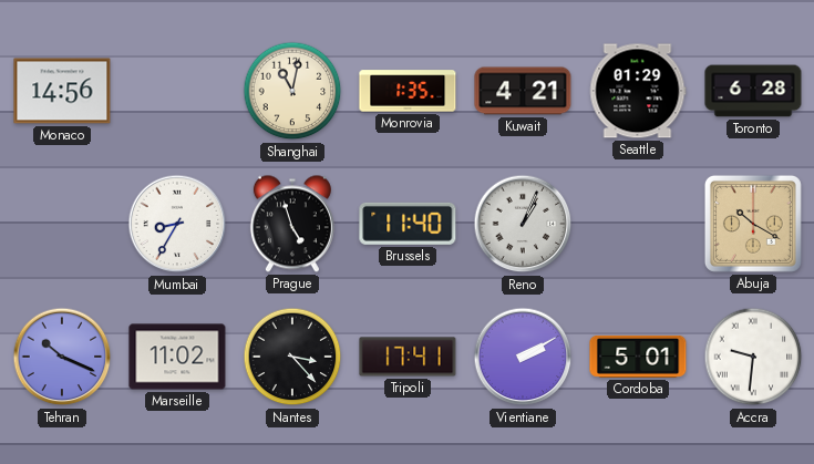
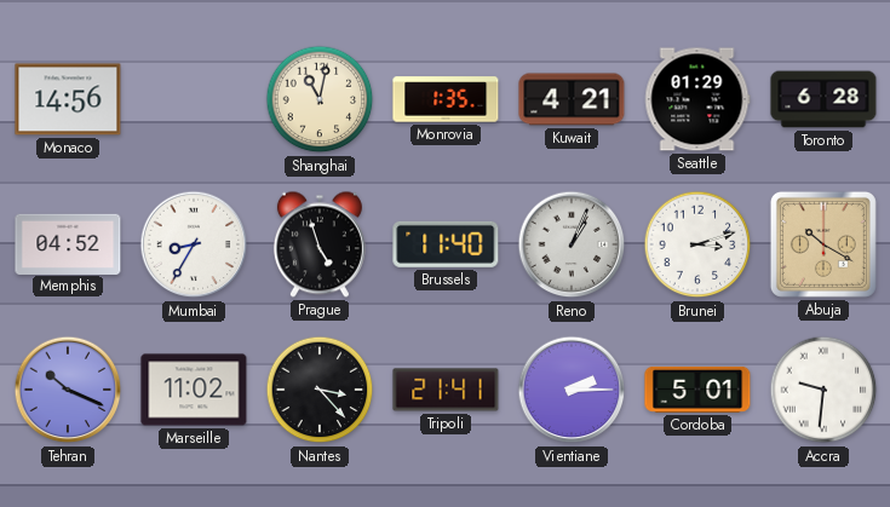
Memphis: none -> 04:52
Brunei: none -> 3:12
Tripoli: 17:41 -> 21:41
Vientiane: 2:10 -> 2:15
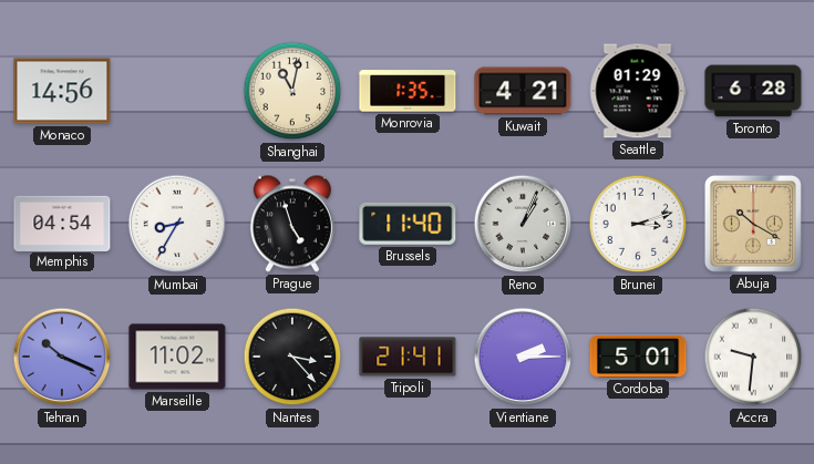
Memphis: 04:52 -> 04:54
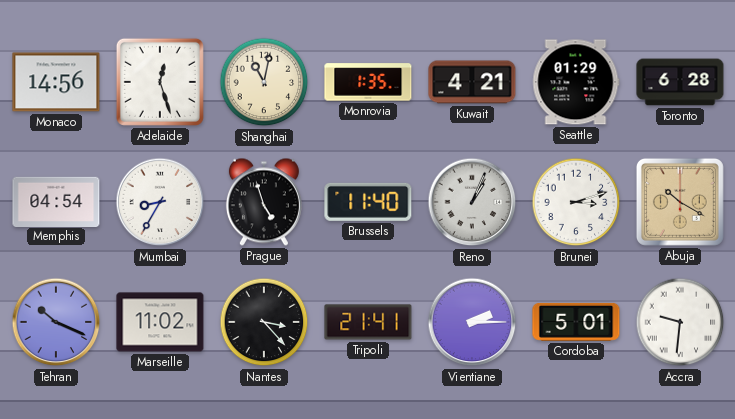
Adelaide: none -> 12:27
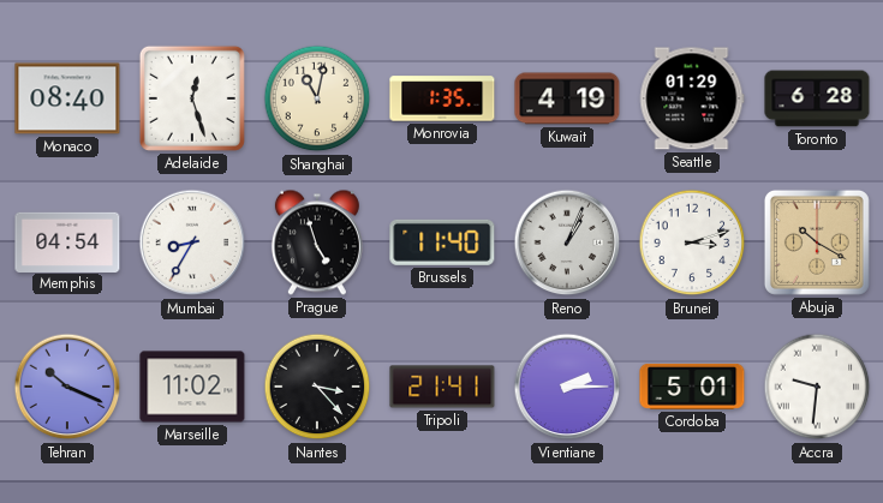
Monaco: 14:56 -> 08:40
Kuwait: 4:21 -> 4:19
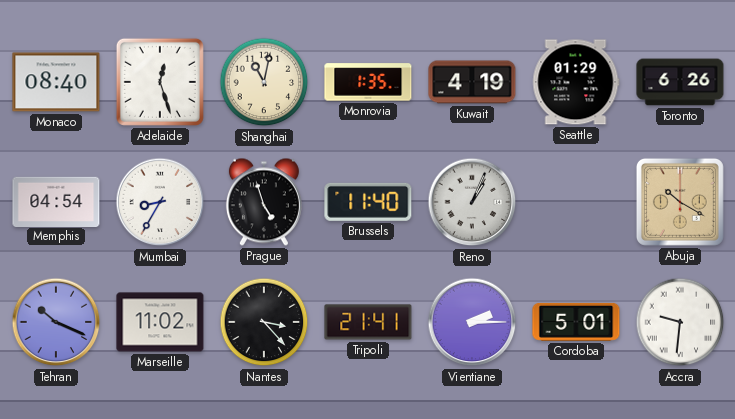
Toronto: 6:28 -> 6:26
Brunei: 3:12 -> none
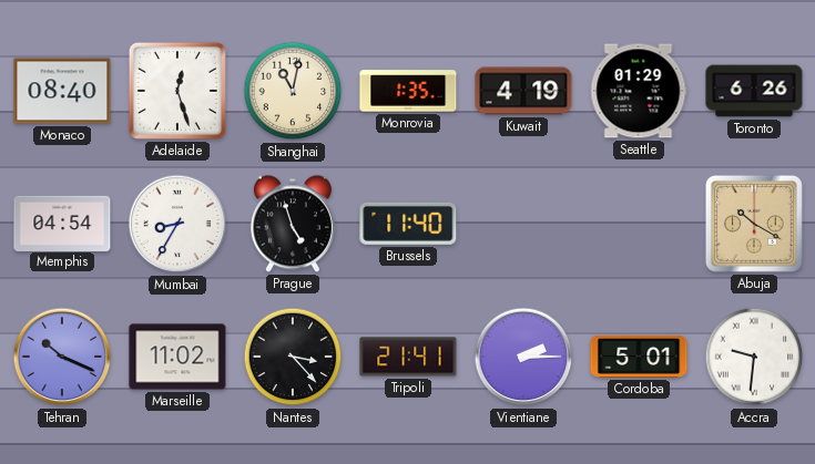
Reno: 1:04 -> none
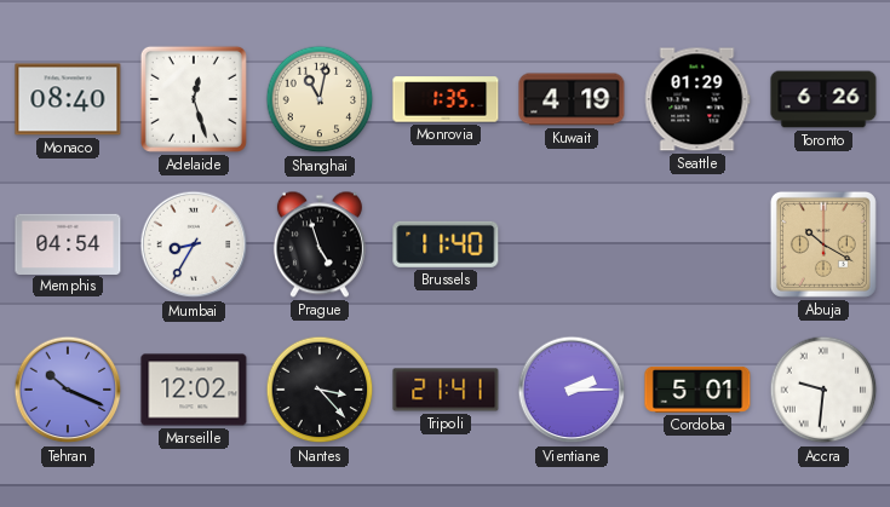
Marseille: 11:02 -> 12:02
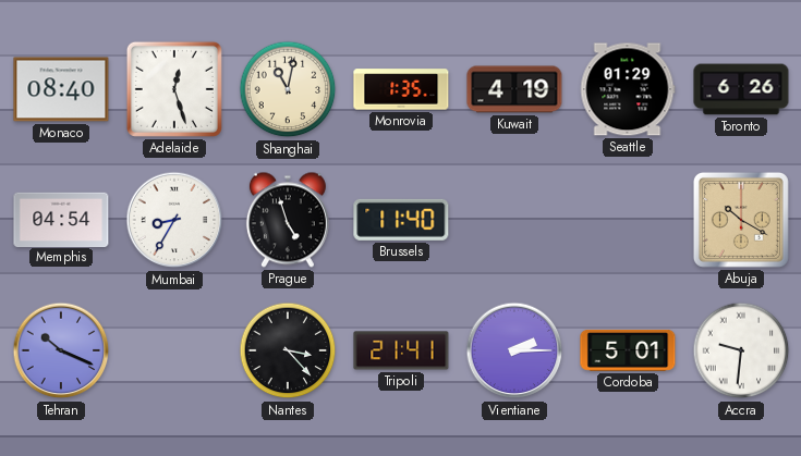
Marseille: 12:02 -> none
